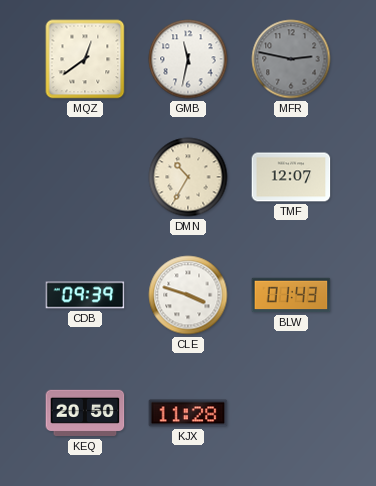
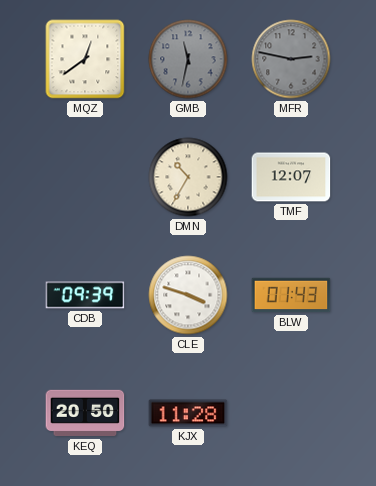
GMB dial: white -> grey
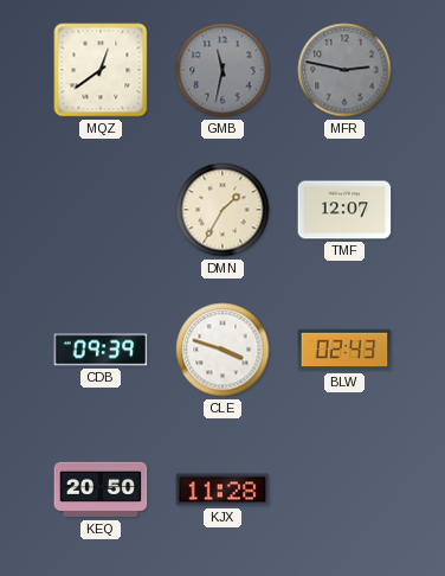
DMN: 10:35 -> 1:35
BLW: 01:43 -> 02:43
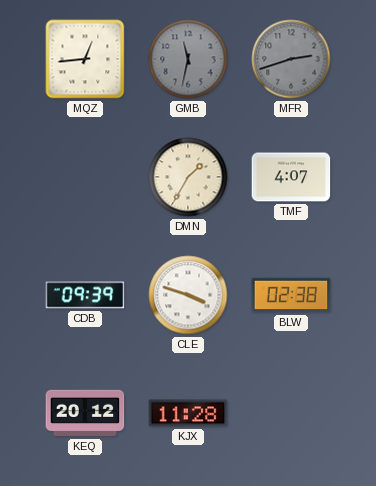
MQZ: 12:39 -> 12:44
MFR: 2:47 -> 2:42
TMF: 12:07 -> 4:07
BLW: 02:43 -> 02:38
KEQ: 20:50 -> 20:12
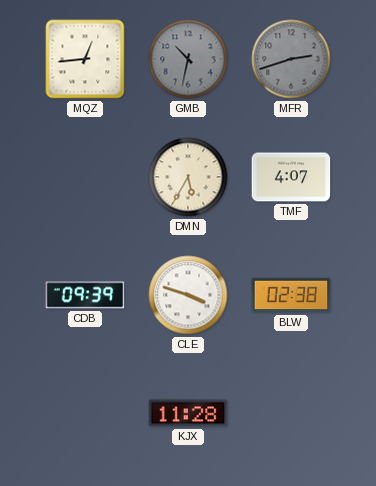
GMB: 11:32 -> 10:32
DMN: 1:35 -> 5:35
KEQ: 20:12 -> none
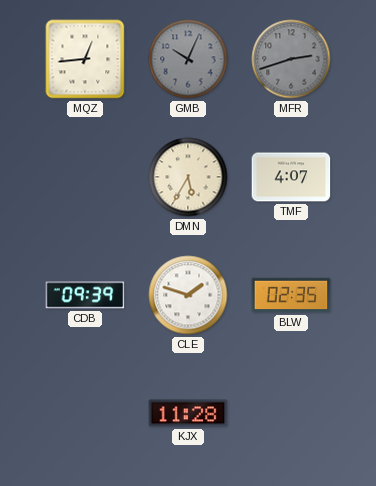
GMB: 10:32 -> 10:04
CLE: 3:48 -> 1:48
BLW: 02:38 -> 02:35
